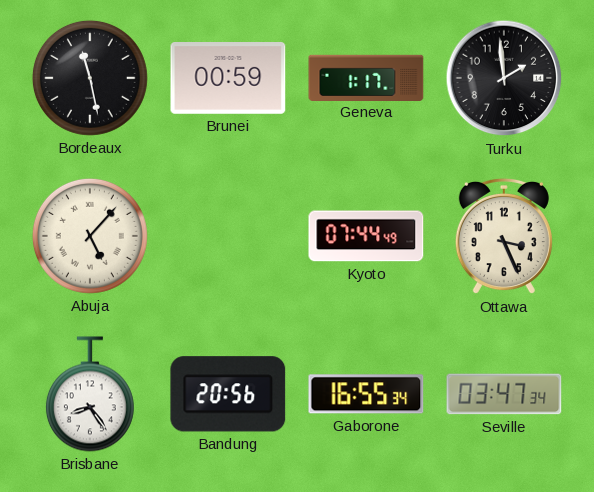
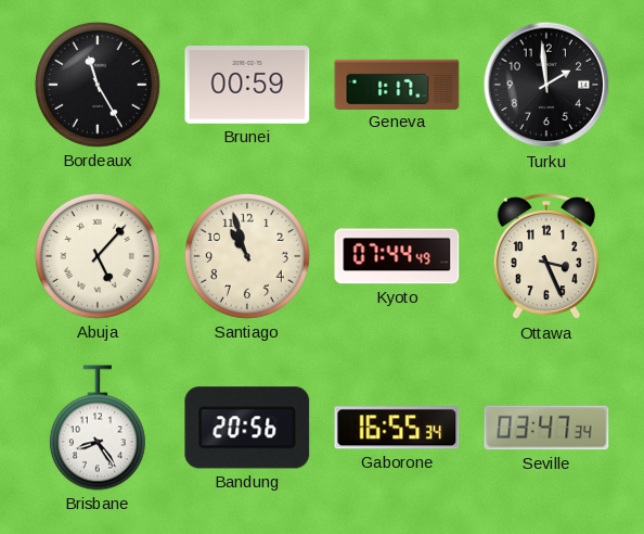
Bordeaux: 11:28 -> 11:25
Santiago: none -> 10:57
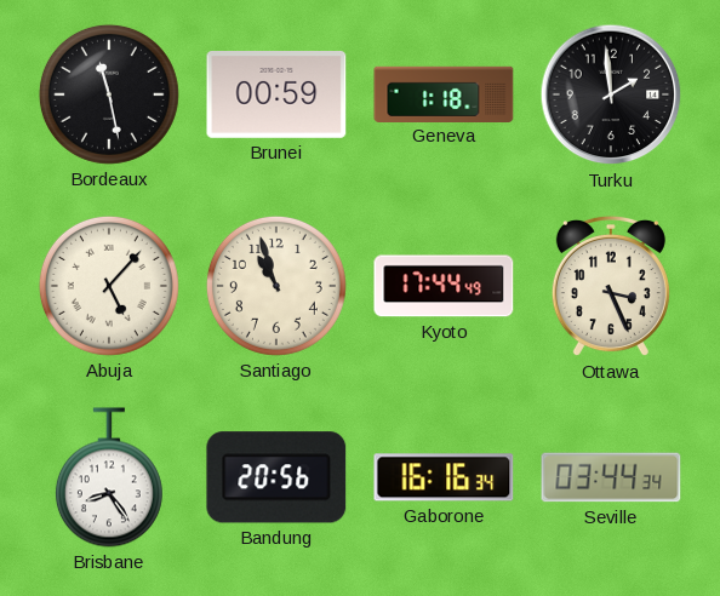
Bordeaux: 11:25 -> 11:28
Geneva: 1:17 -> 1:18
Kyoto: 07:44 -> 17:44
Gaborone: 16:55 -> 16:16
Seville: 03:47 -> 03:44
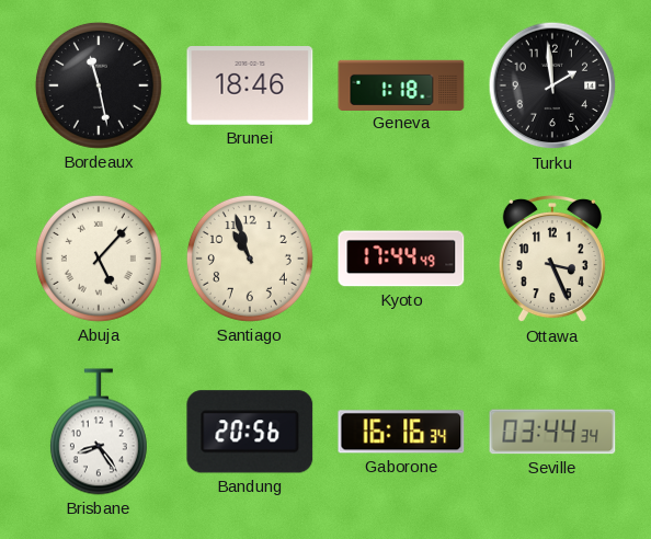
Brunei: 00:59 -> 18:46
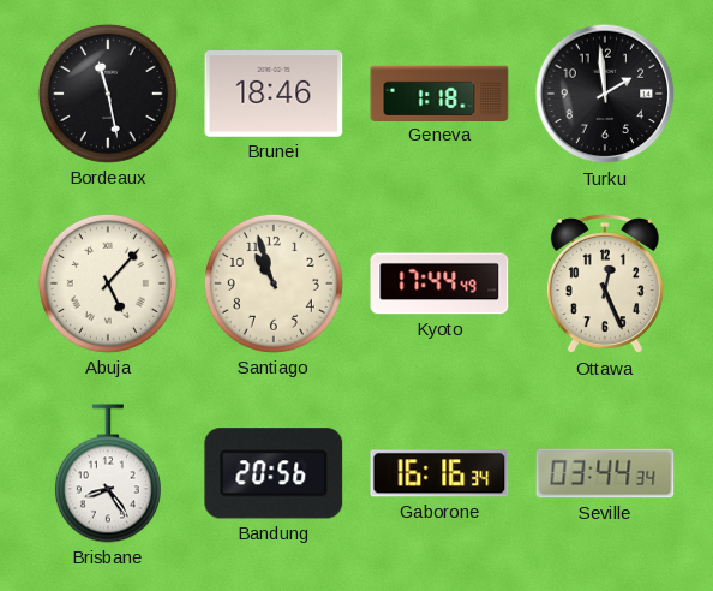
Ottawa: 3:26 -> 12:26
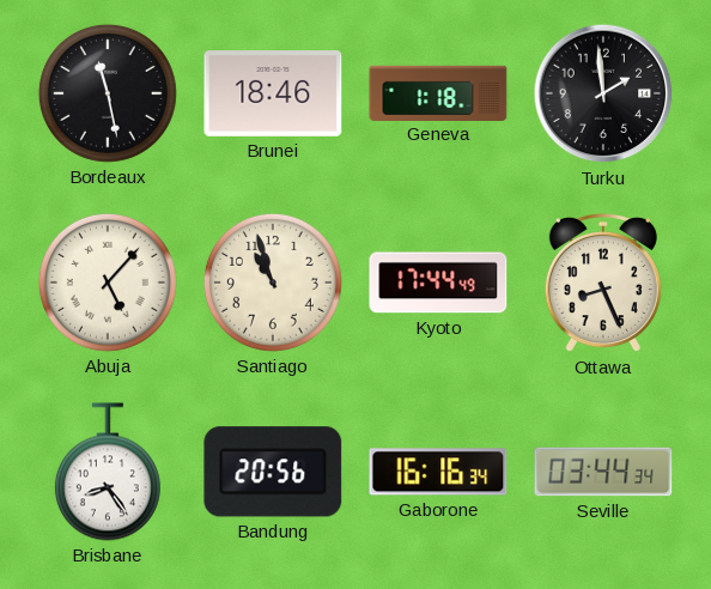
Ottawa: 12:26 -> 8:26
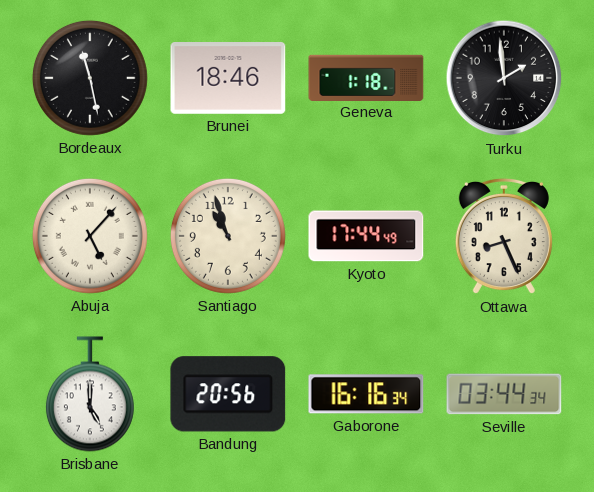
Brisbane: 8:24 -> 5:00
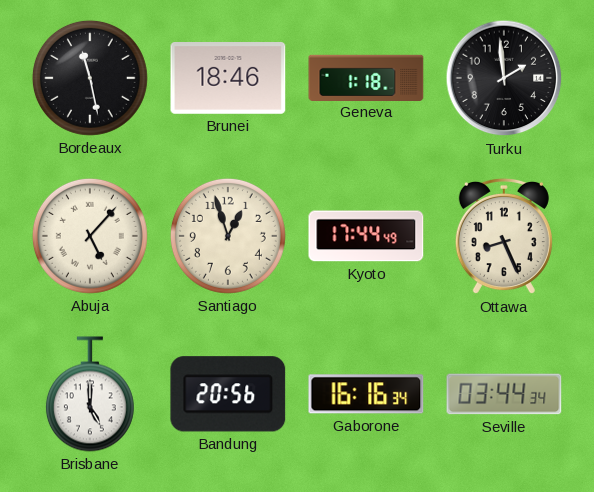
Santiago: 10:57 -> 12:57
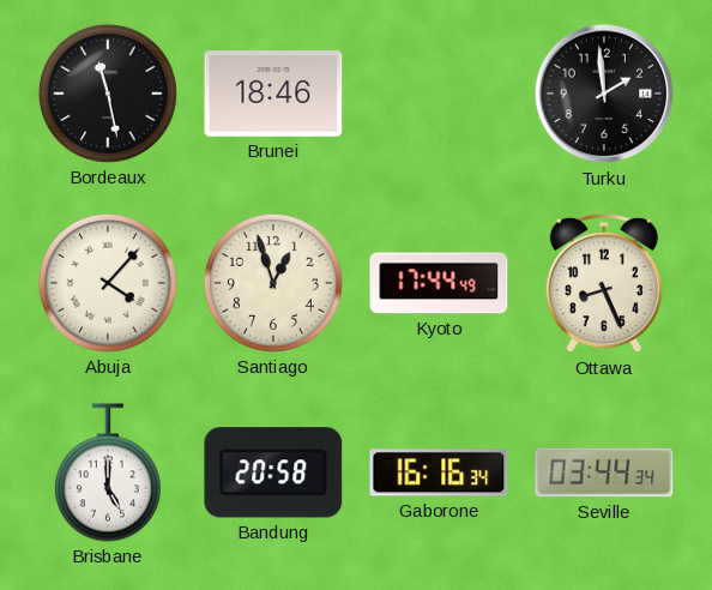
Geneva: 1:18 -> none
Abuja: 5:07 -> 4:07
Bandung: 20:56 -> 20:58
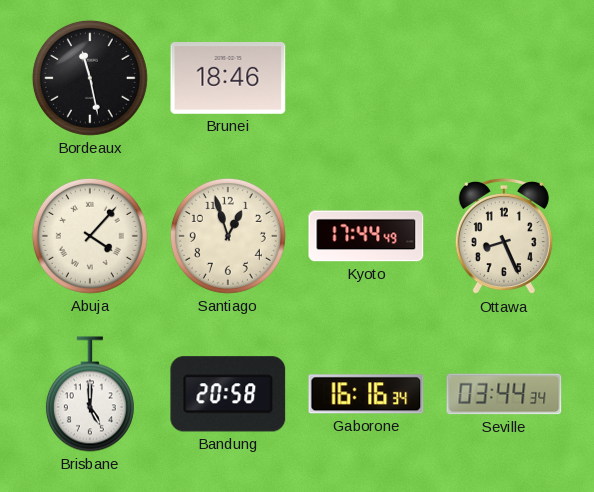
Turku: 1:59 -> none
